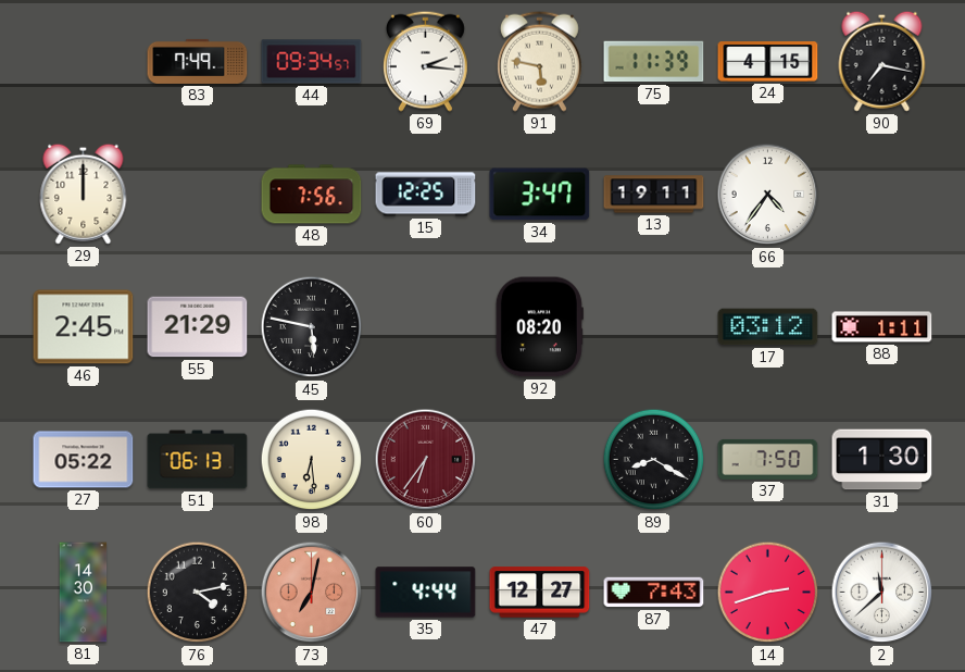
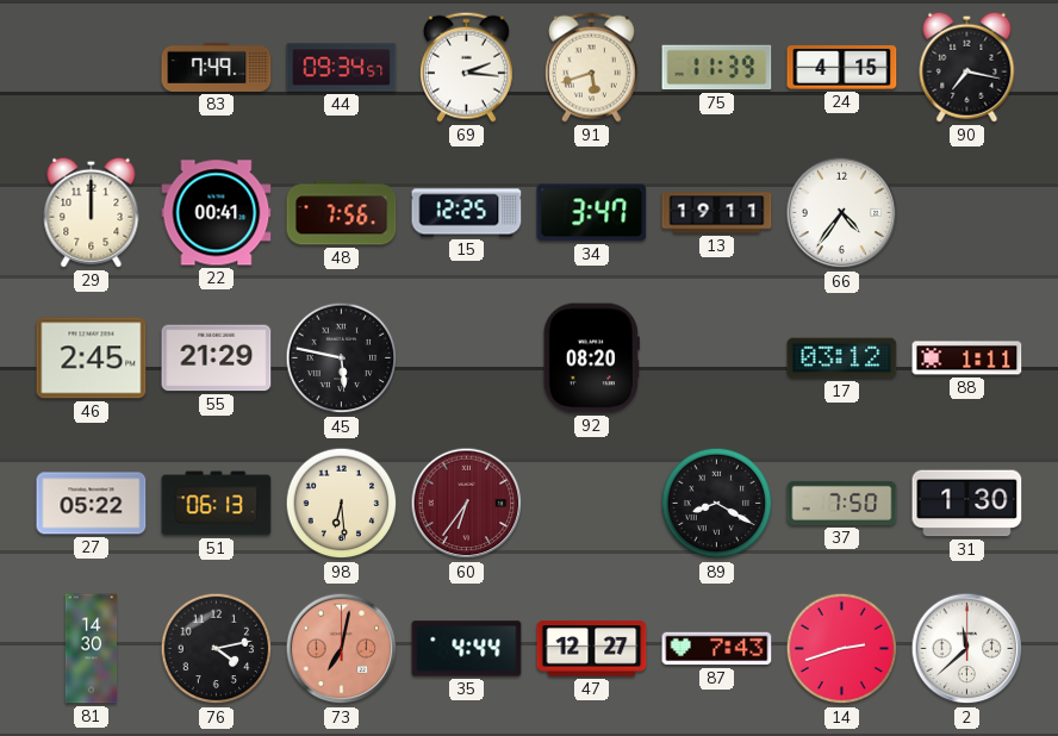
91: 5:47 -> 5:42
22: none -> 00:41
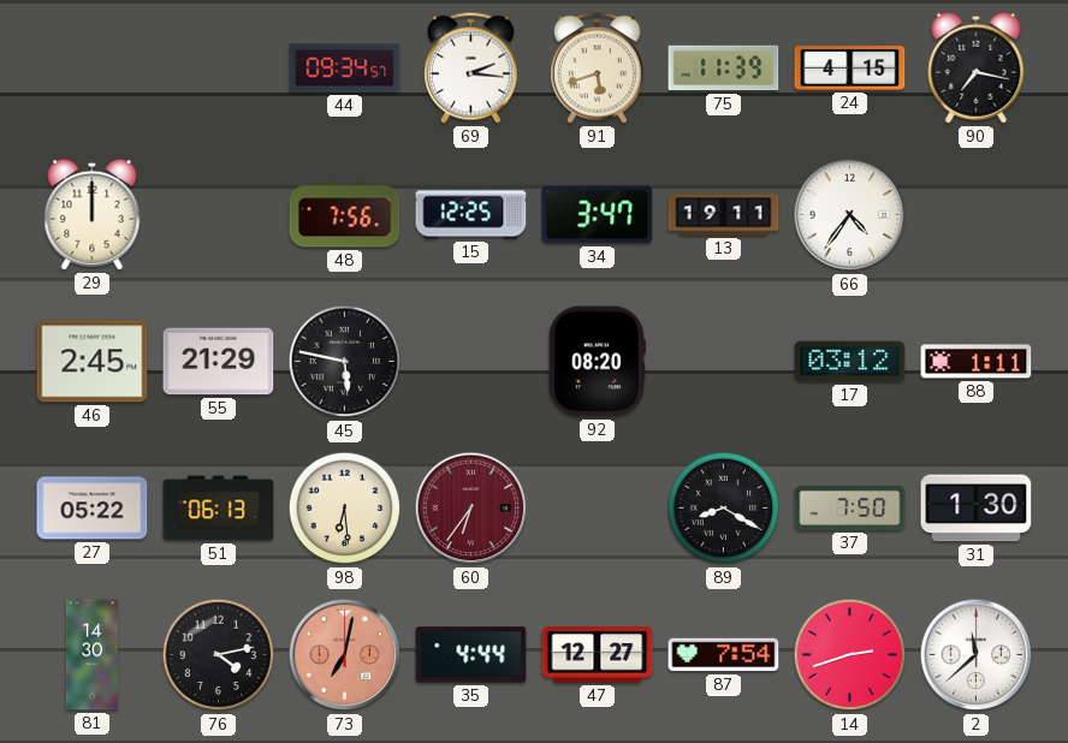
83: 7:49 -> none
22: 00:41 -> none
87: 7:43 -> 7:54
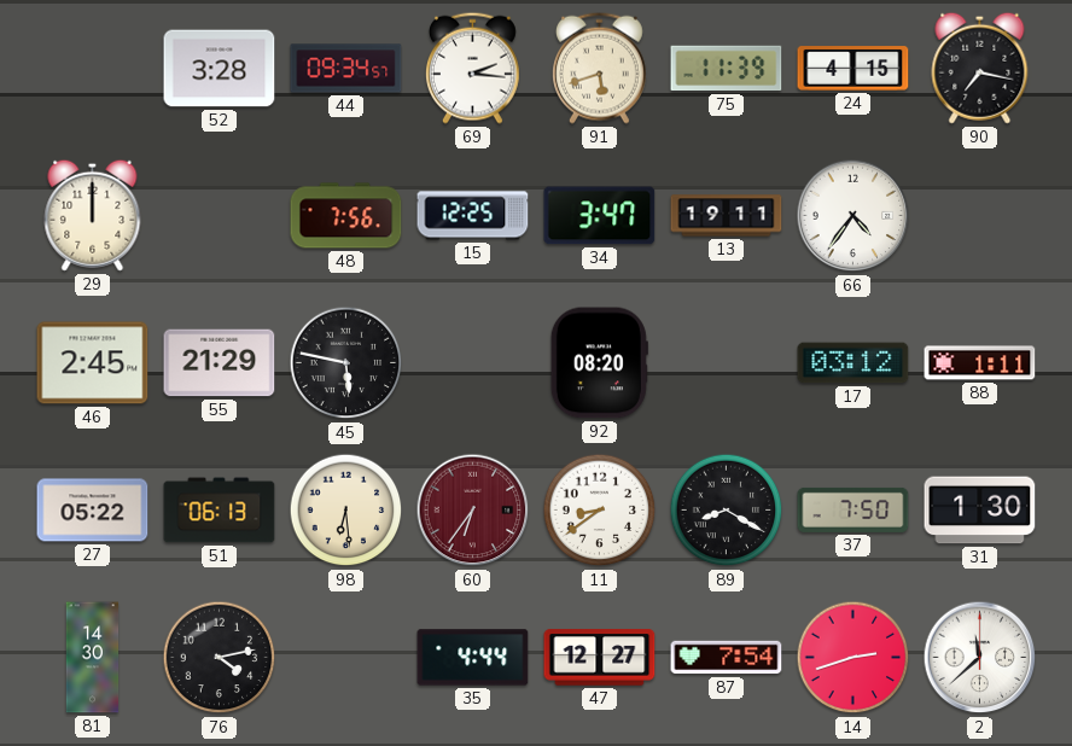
52: none -> 3:28
11: none -> 8:39
73: 7:02 -> none
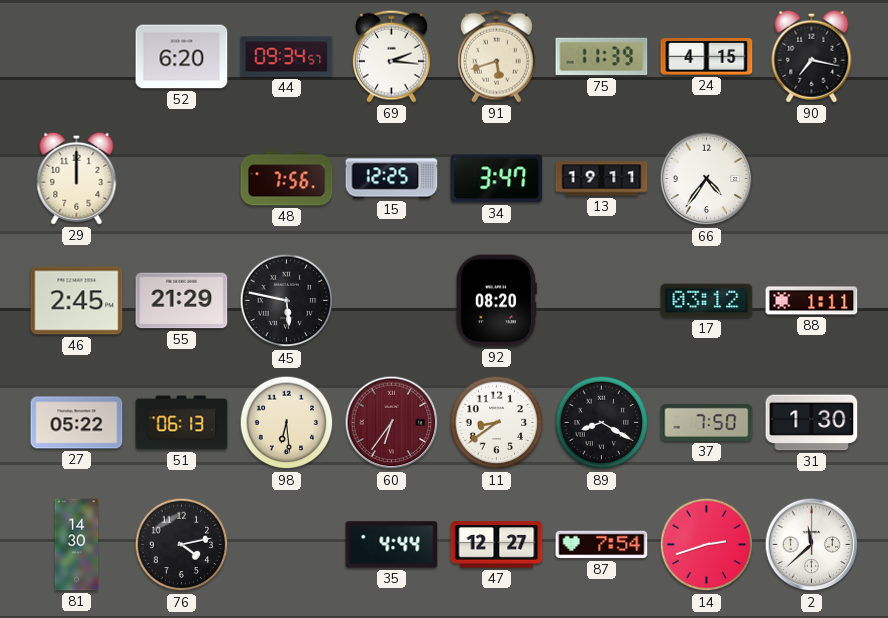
52: 3:28 -> 6:20
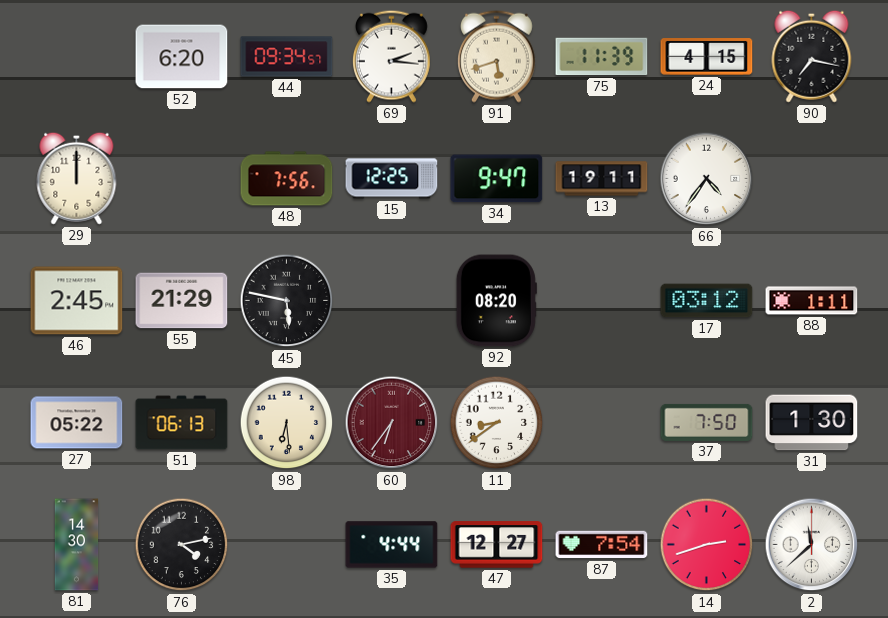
34: 3:47 -> 9:47
89: 8:20 -> none
